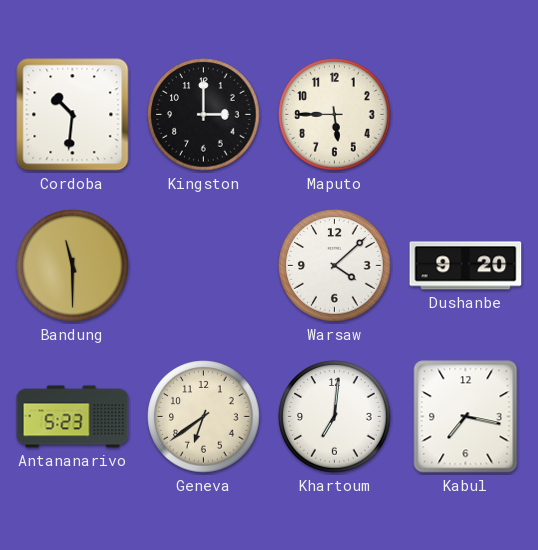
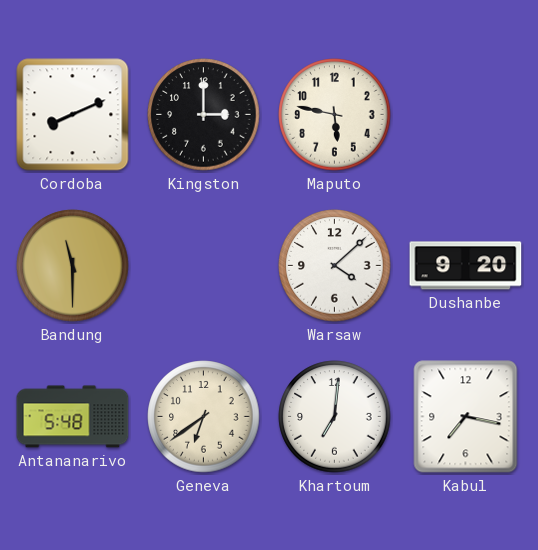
Cordoba: 10:31 -> 8:11
Maputo: 5:45 -> 5:47
Antananarivo: 5:23 -> 5:48
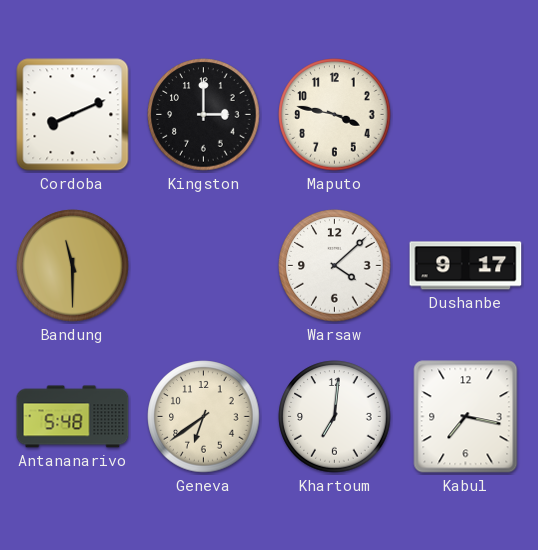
Maputo: 5:47 -> 3:47
Dushanbe: 9:20 -> 9:17
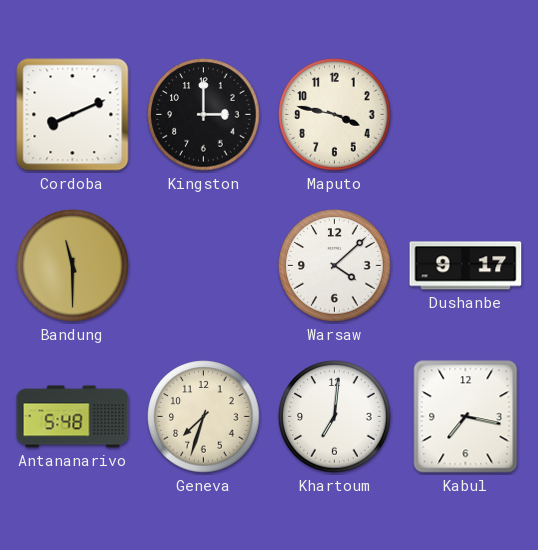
Geneva: 6:39 -> 7:33
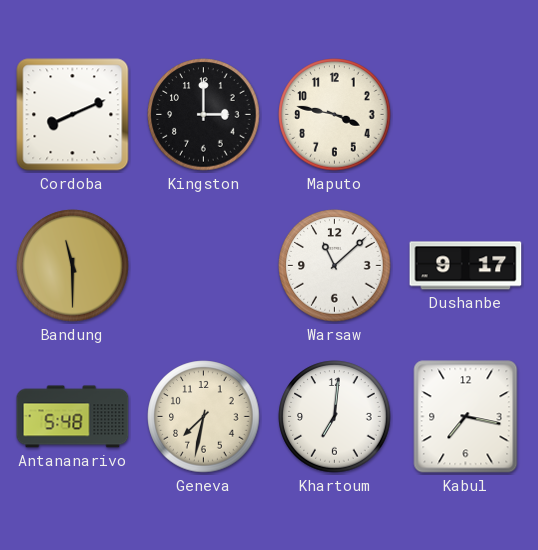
Warsaw: 4:08 -> 11:08
Geneva: 7:33 -> 7:32
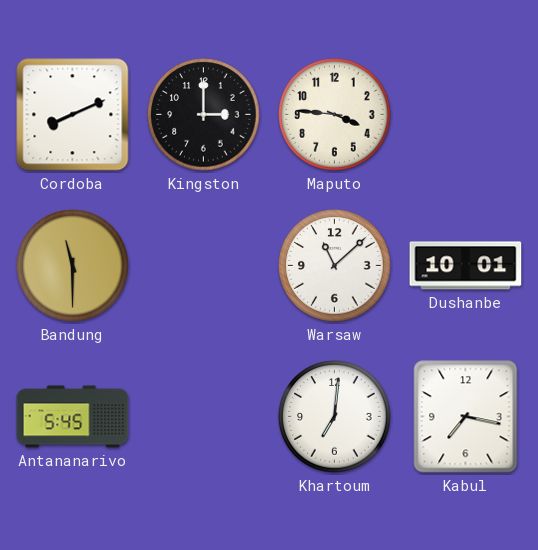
Maputo: 3:47 -> 3:46
Dushanbe: 9:17 -> 10:01
Antananarivo: 5:48 -> 5:45
Geneva: 7:32 -> none
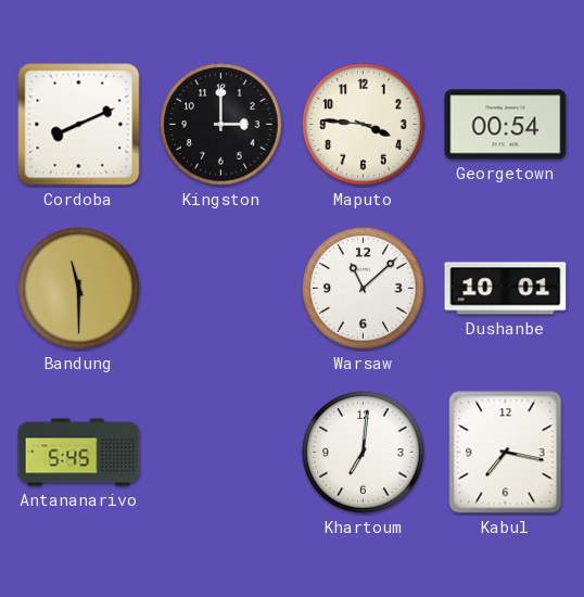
Georgetown: none -> 00:54
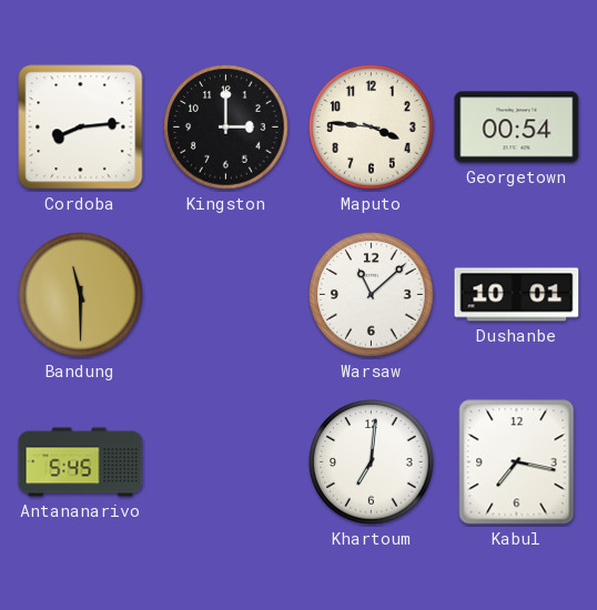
Cordoba: 8:11 -> 8:14
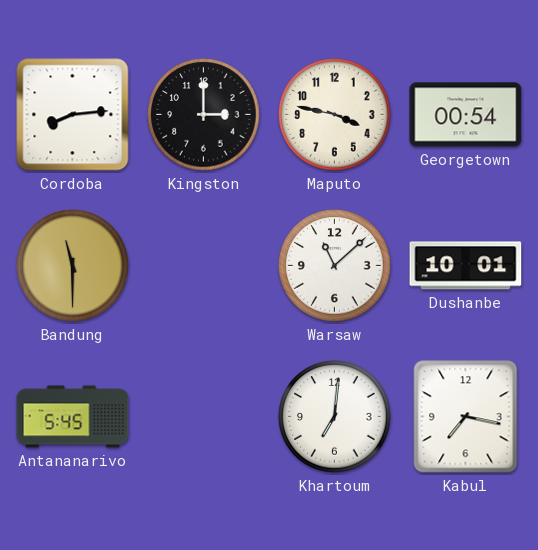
Maputo: 3:46 -> 3:47
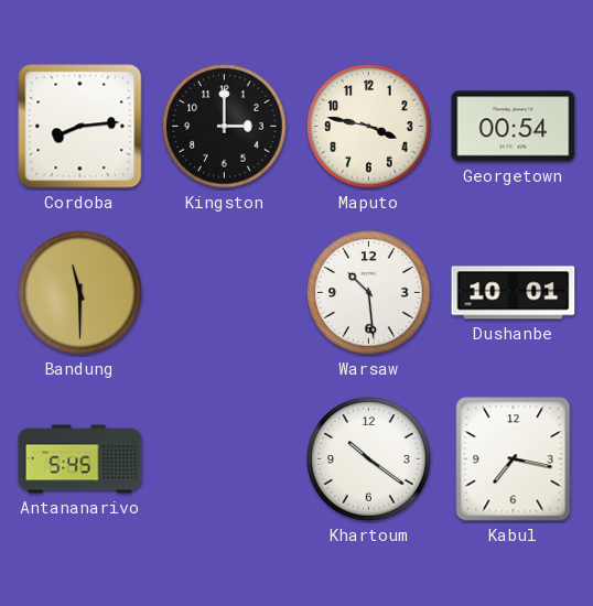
Warsaw: 11:08 -> 10:29
Khartoum: 7:01 -> 10:21
